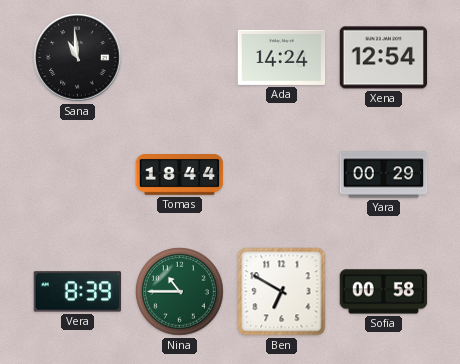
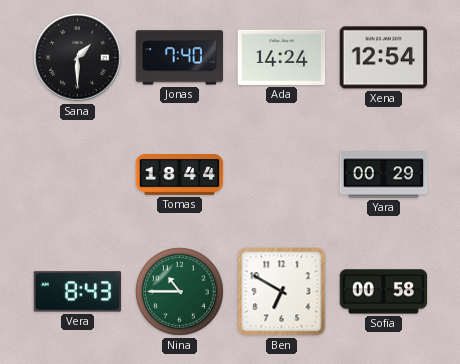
Sana: 10:59 -> 1:30
Jonas: none -> 7:40
Vera: 8:39 -> 8:43
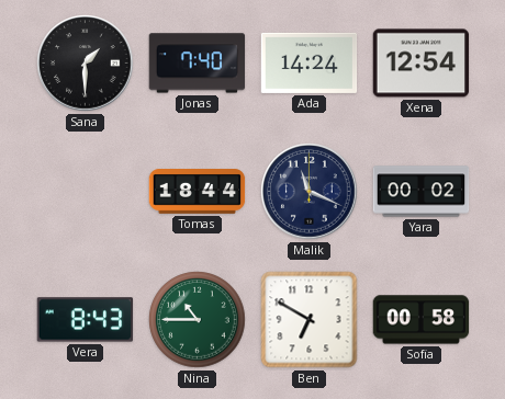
Malik: none -> 11:19
Yara: 00:29 -> 00:02
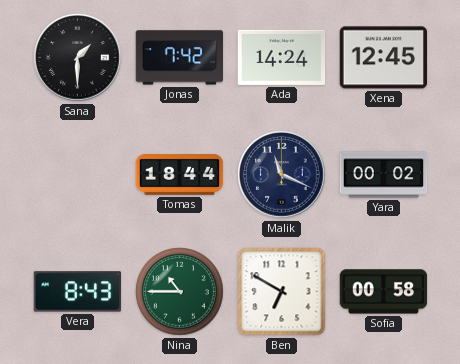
Jonas: 7:40 -> 7:42
Xena: 12:54 -> 12:45
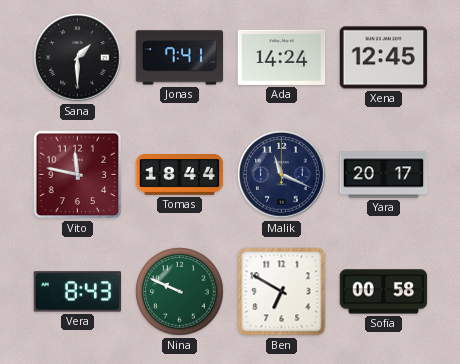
Jonas: 7:42 -> 7:41
Vito: none -> 11:47
Yara: 00:02 -> 20:17
Nina: 10:45 -> 9:49
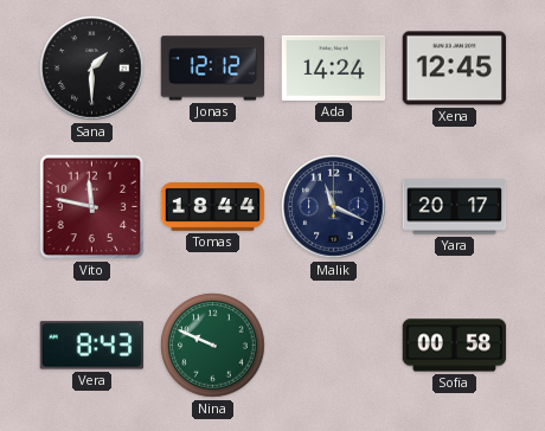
Jonas: 7:41 -> 12:12
Ben: 6:50 -> none
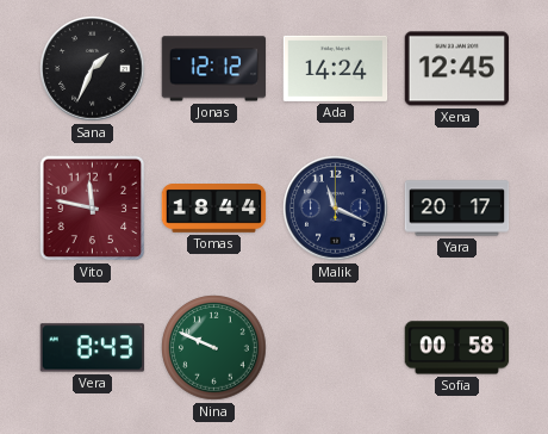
Sana: 1:30 -> 1:34
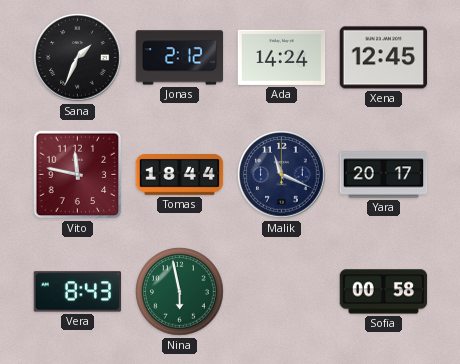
Jonas: 12:12 -> 2:12
Nina: 9:49 -> 5:58
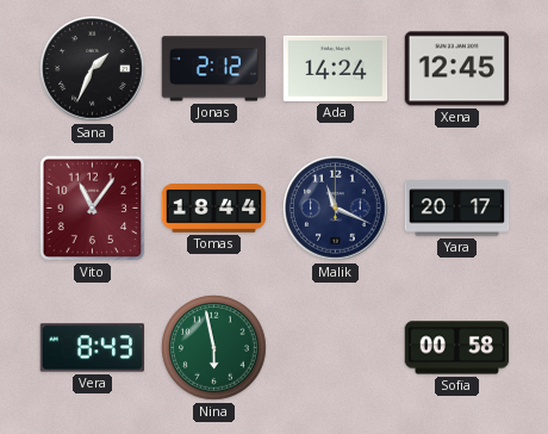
Vito: 11:47 -> 11:06
